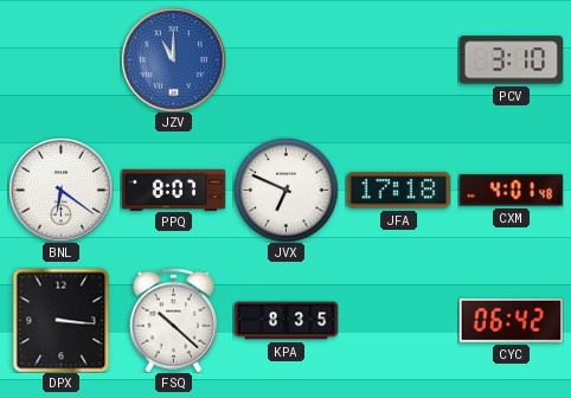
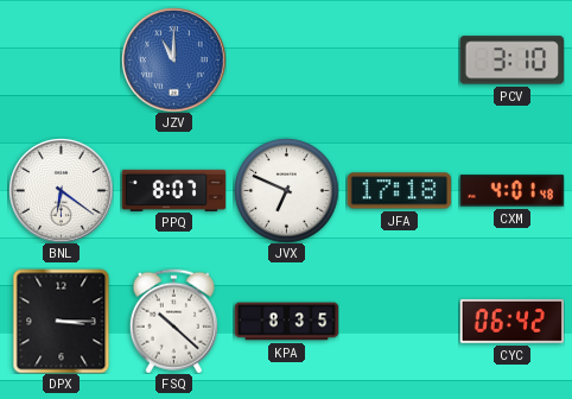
DPX: 3:16 -> 3:15
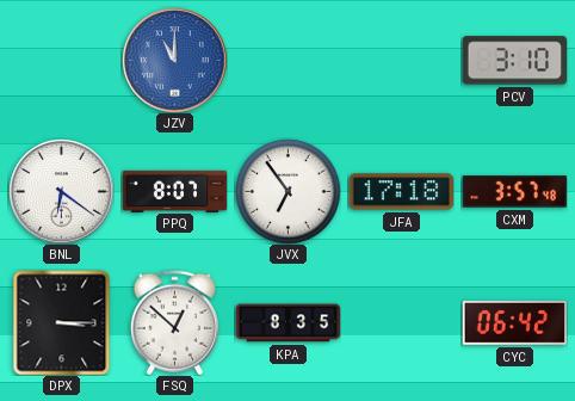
JVX: 6:49 -> 6:54
CXM: 4:01 -> 3:57
FSQ: 10:22 -> 12:52
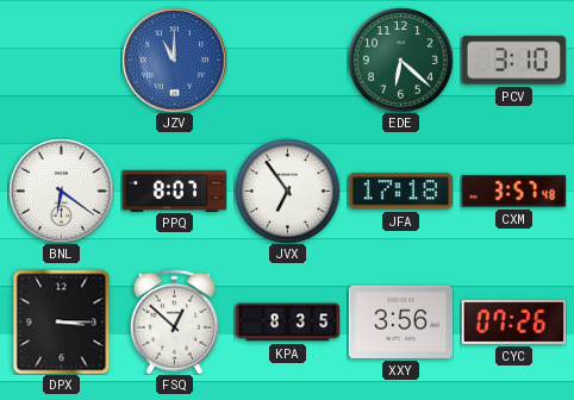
EDE: none -> 6:22
XXY: none -> 3:56
CYC: 06:42 -> 07:26
